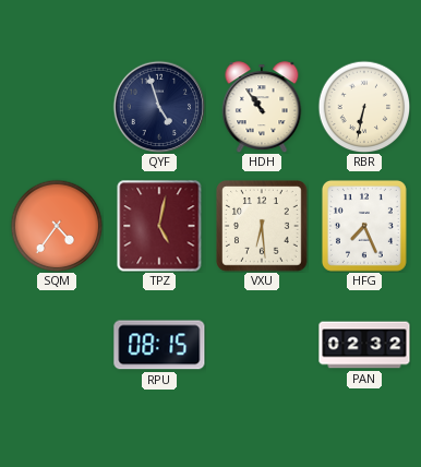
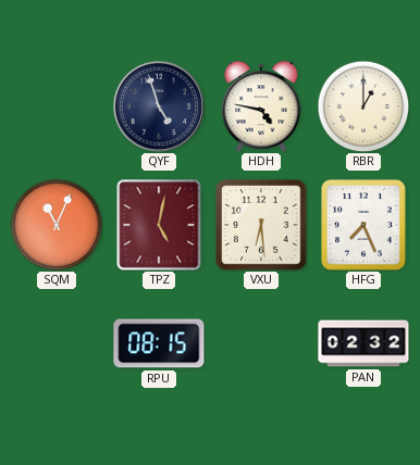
HDH: 10:54 -> 4:47
RBR: 6:32 -> 1:00
SQM: 4:36 -> 11:04
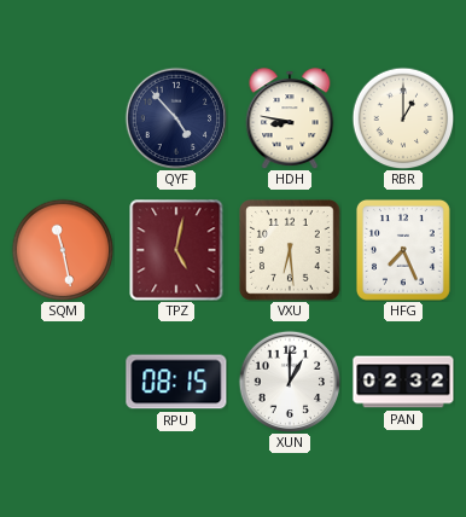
QYF: 4:57 -> 4:53
HDH: 4:47 -> 8:47
SQM: 11:04 -> 11:28
XUN: none -> 1:00
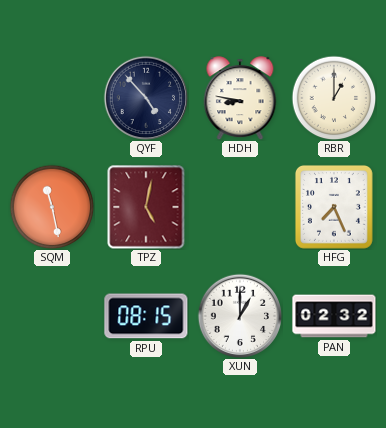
VXU: 6:29 -> none
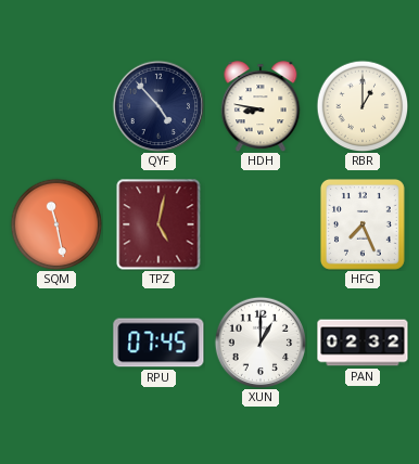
RPU: 08:15 -> 07:45
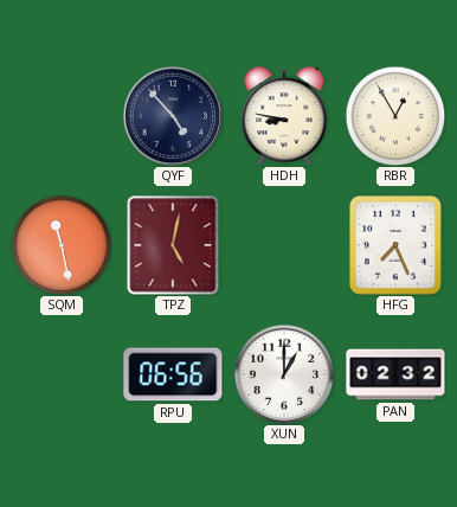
RBR: 1:00 -> 12:55
RPU: 07:45 -> 06:56
